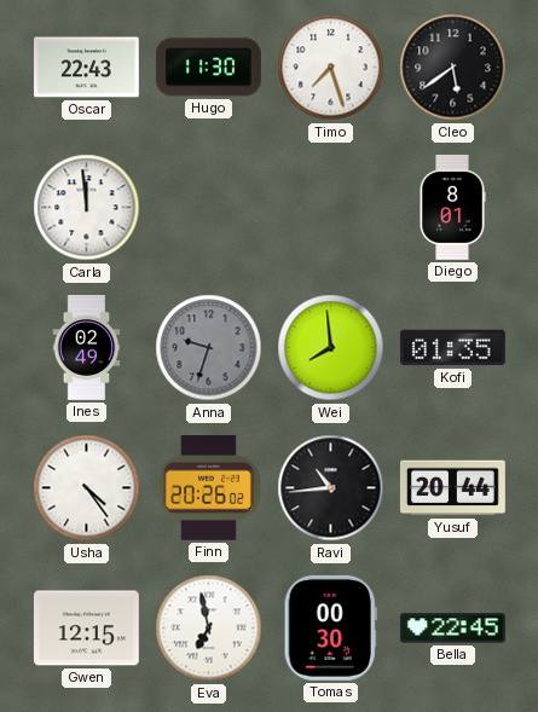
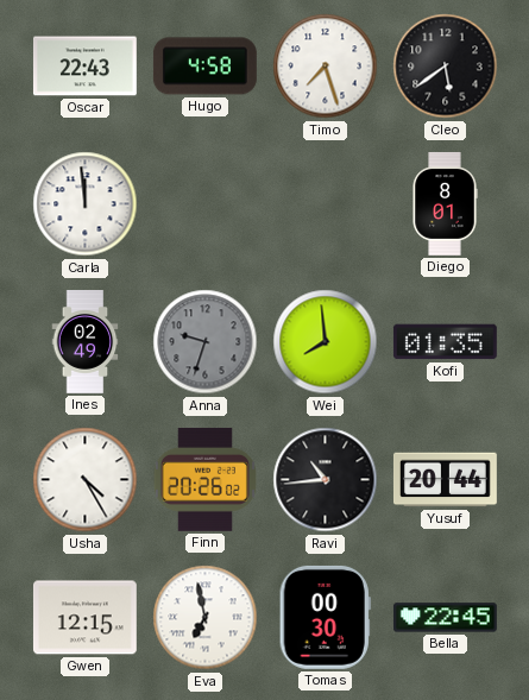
Hugo: 11:30 -> 4:58
Usha: 4:24 -> 4:25
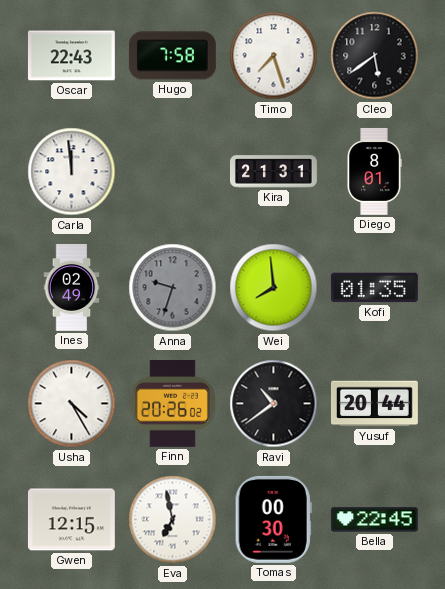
Hugo: 4:58 -> 7:58
Kira: none -> 21:31
Ravi: 10:44 -> 10:39
